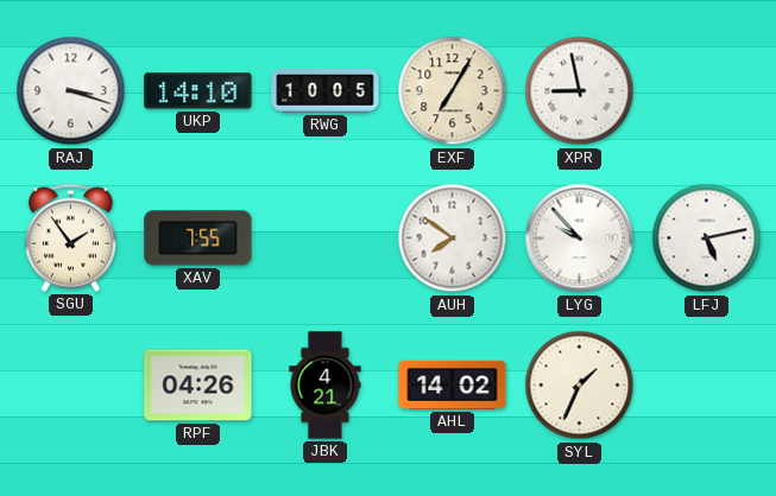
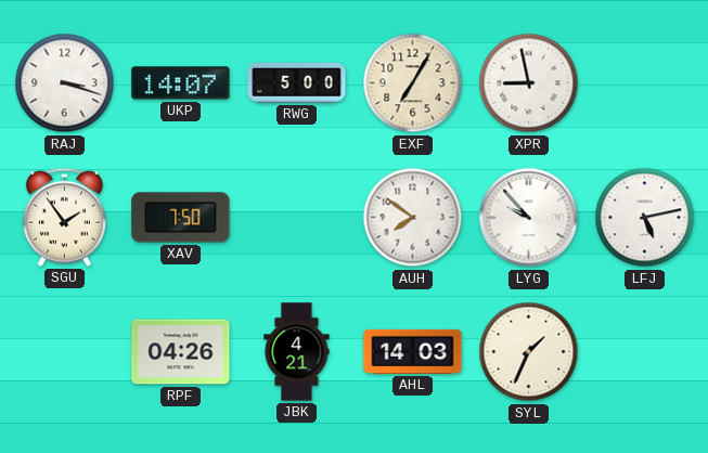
UKP: 14:10 -> 14:07
RWG: 10:05 -> 5:00
XAV: 7:55 -> 7:50
AHL: 14:02 -> 14:03
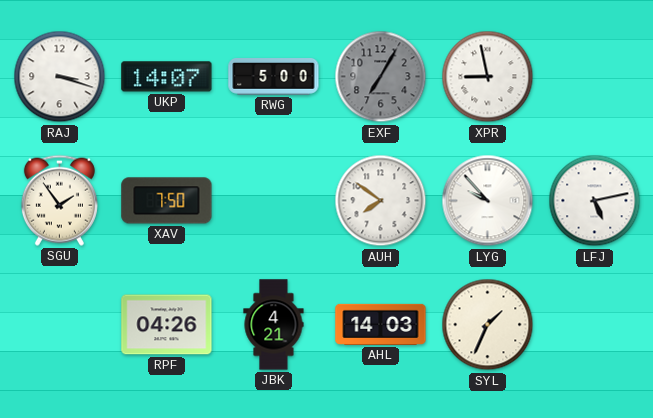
EXF dial: cream -> grey
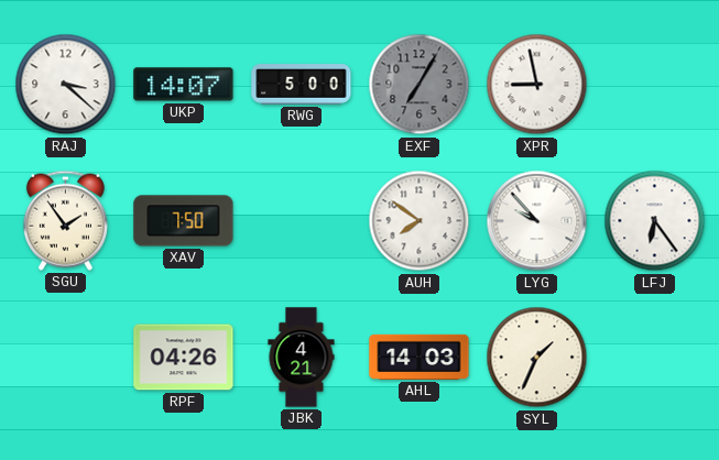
RAJ: 3:18 -> 3:22
LFJ: 5:13 -> 6:24
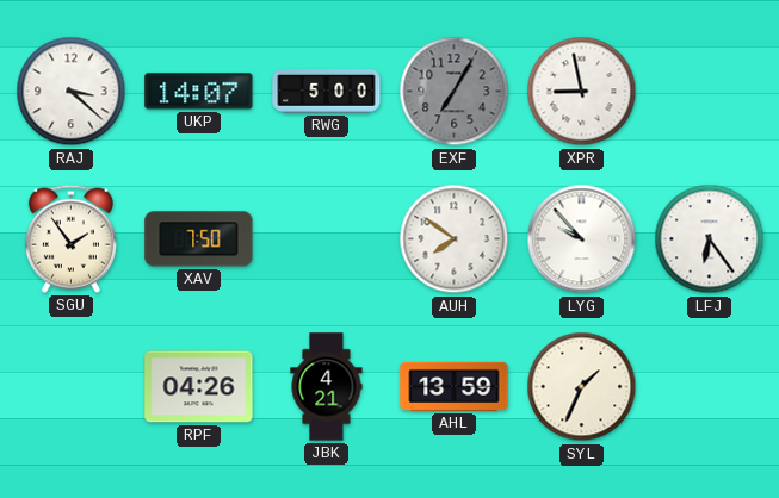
AHL: 14:03 -> 13:59
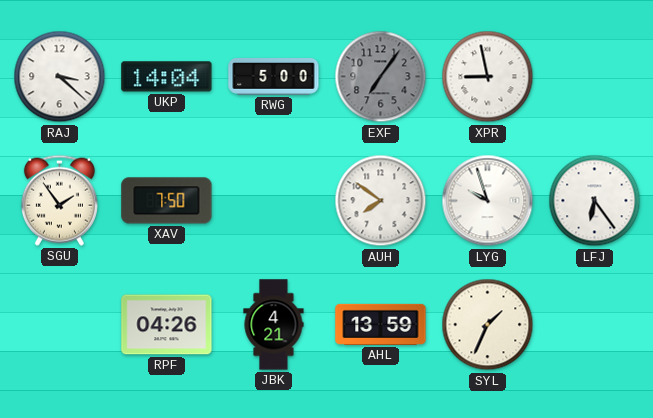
UKP: 14:07 -> 14:04
EXF: 7:05 -> 7:06
LYG: 9:53 -> 9:57
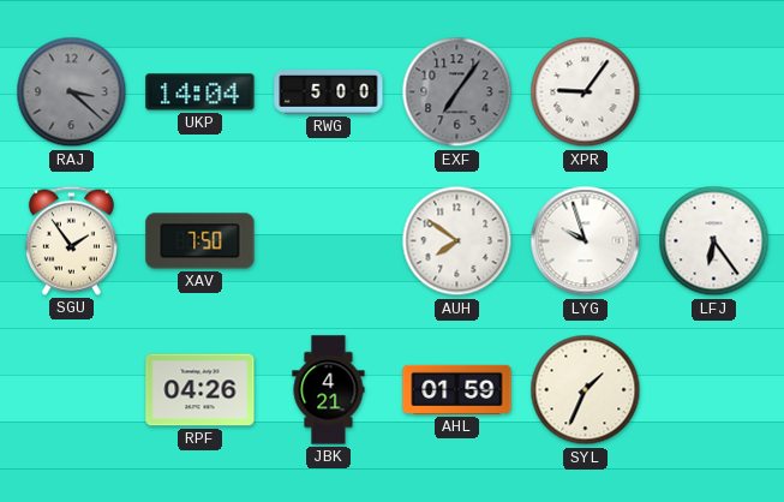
RAJ dial: white -> grey
XPR: 8:58 -> 9:06
AHL: 13:59 -> 01:59
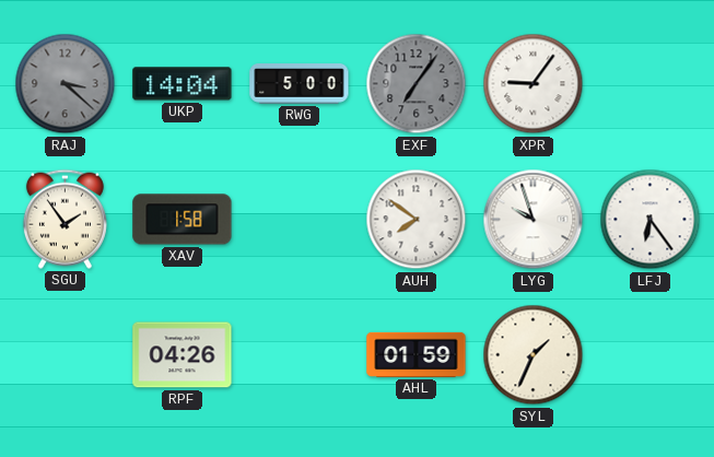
XAV: 7:50 -> 1:58
JBK: 4:21 -> none
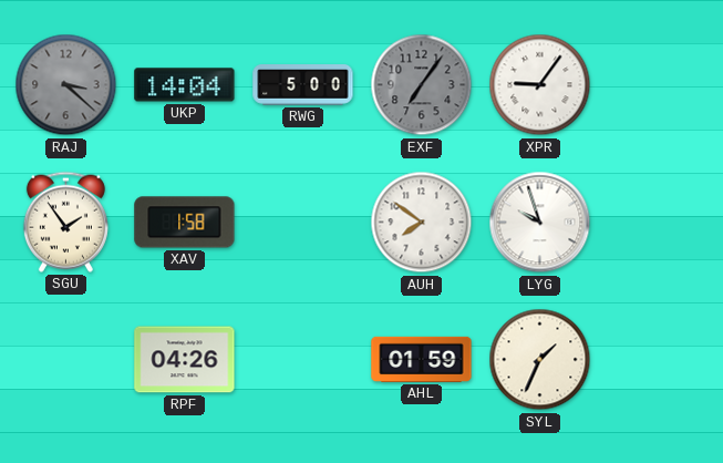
LFJ: 6:24 -> none
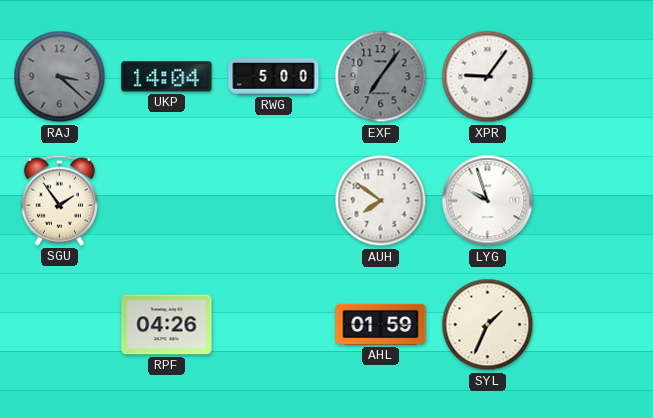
XAV: 1:58 -> none
